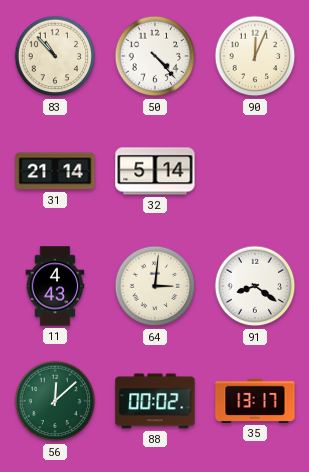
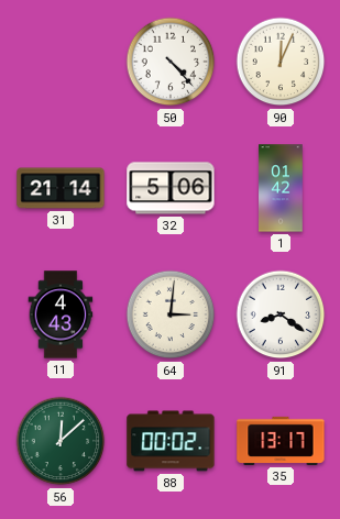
83: 10:53 -> none
32: 5:14 -> 5:06
1: none -> 01:42
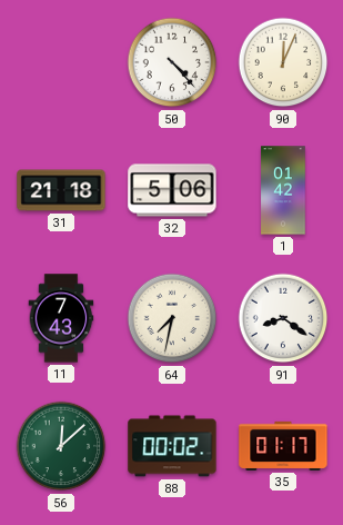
31: 21:14 -> 21:18
11: 4:43 -> 7:43
64: 3:01 -> 7:32
35: 13:17 -> 01:17
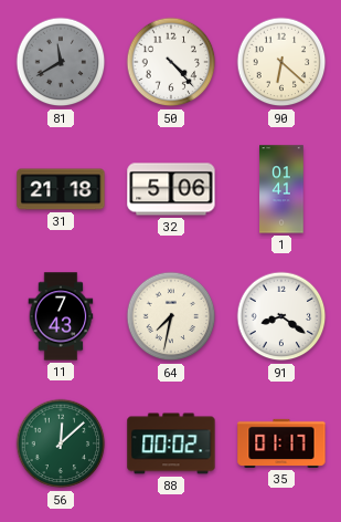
81: none -> 11:40
90: 12:04 -> 6:22
1: 01:42 -> 01:41
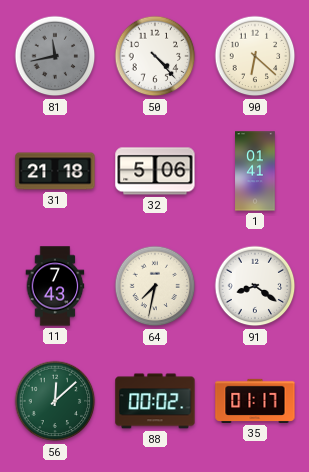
81: 11:40 -> 11:43
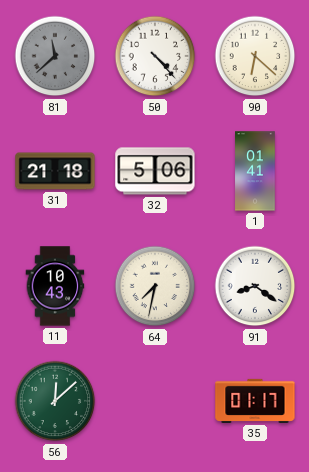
81: 11:43 -> 11:38
11: 7:43 -> 10:43
88: 00:02 -> none
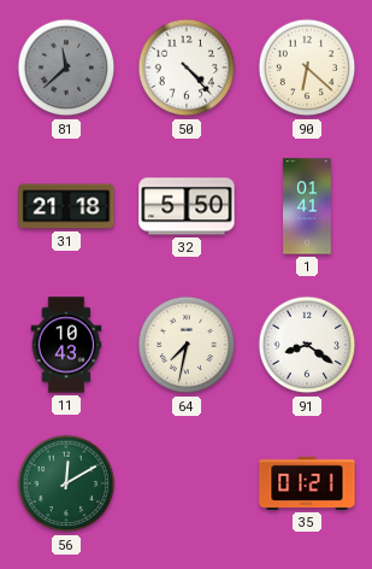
32: 5:06 -> 5:50
56: 12:08 -> 12:10
35: 01:17 -> 01:21
